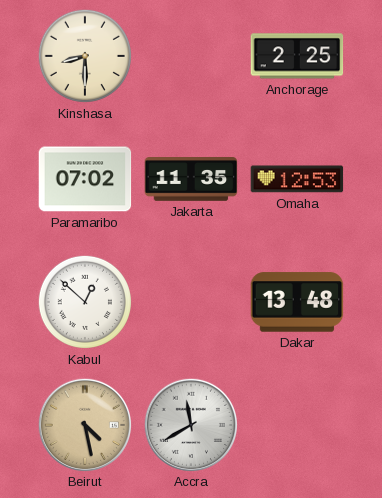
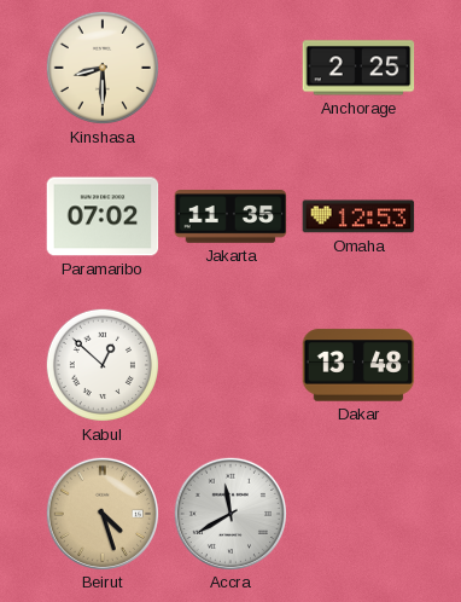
Beirut: 4:28 -> 4:27
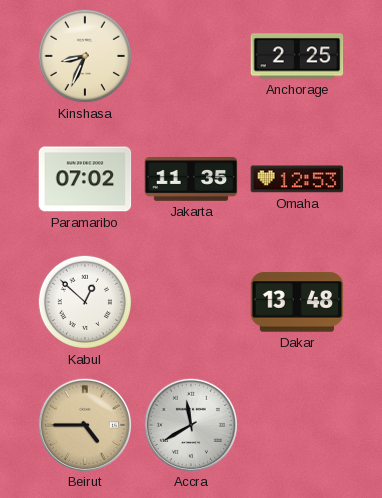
Kinshasa: 8:30 -> 8:34
Beirut: 4:27 -> 4:45
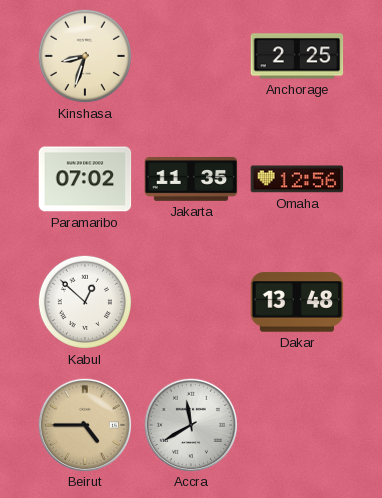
Kinshasa: 8:34 -> 8:33
Omaha: 12:53 -> 12:56
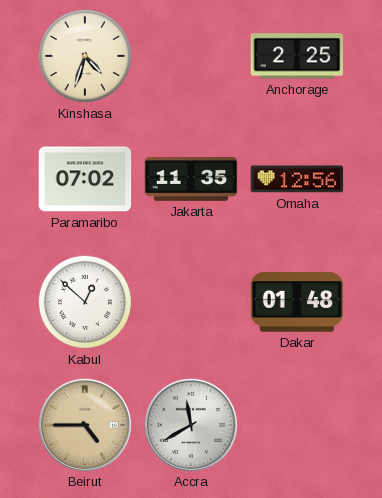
Kinshasa: 8:33 -> 4:33
Dakar: 13:48 -> 01:48
